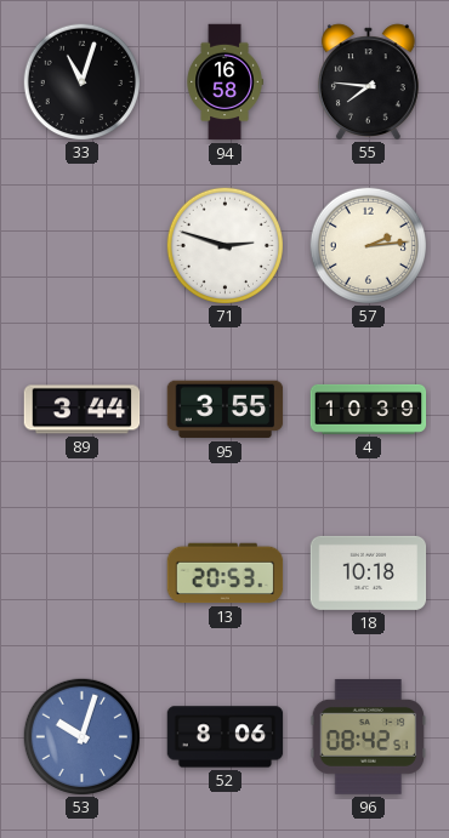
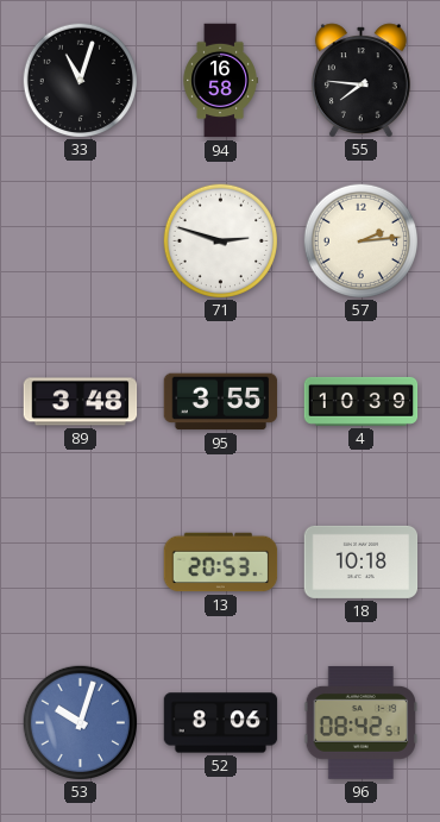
89: 3:44 -> 3:48
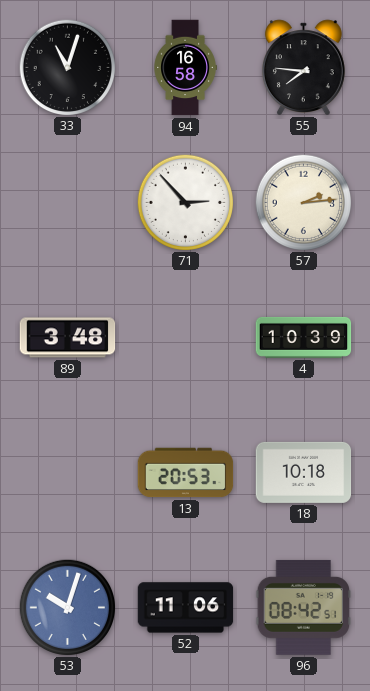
71: 2:48 -> 2:53
95: 3:55 -> none
52: 8:06 -> 11:06
